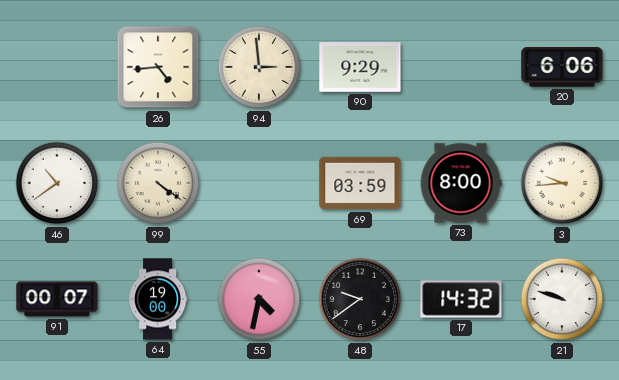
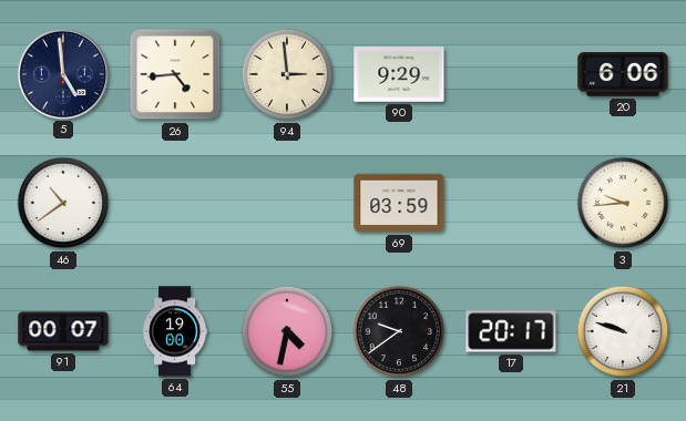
5: none -> 4:59
99: 4:21 -> none
73: 8:00 -> none
17: 14:32 -> 20:17
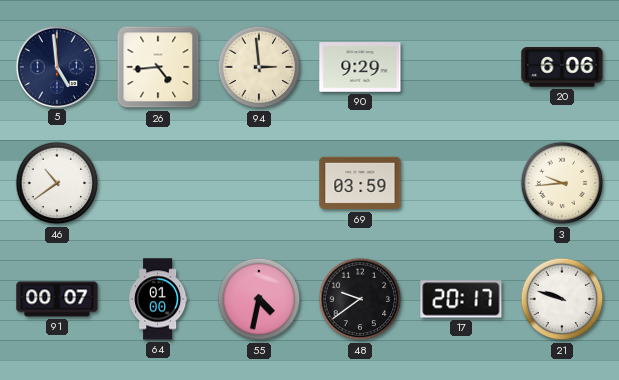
64: 19:00 -> 01:00
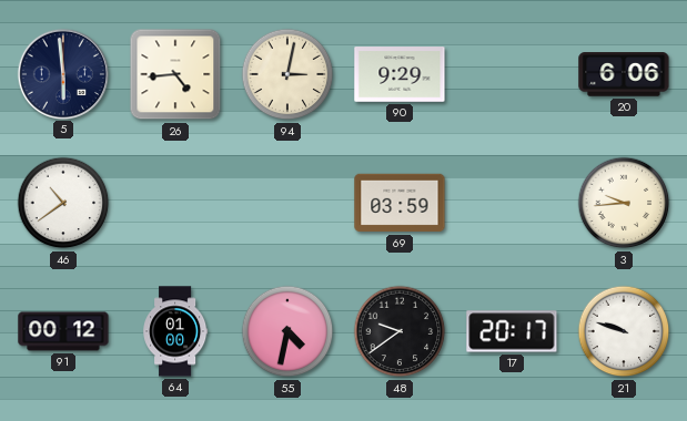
5: 4:59 -> 5:59
94: 2:59 -> 3:02
91: 00:07 -> 00:12
